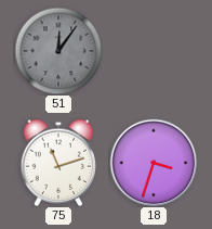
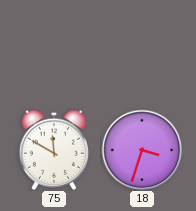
51: 12:06 -> none
75: 11:12 -> 11:50
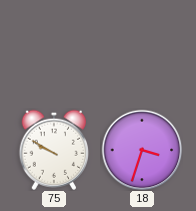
75: 11:50 -> 9:50
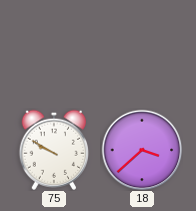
18: 3:33 -> 3:38
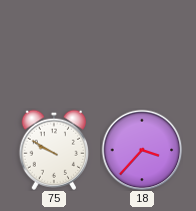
18: 3:38 -> 3:37
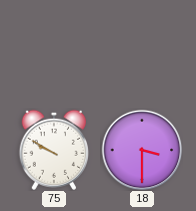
18: 3:37 -> 3:30
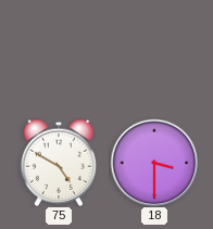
75: 9:50 -> 4:50
